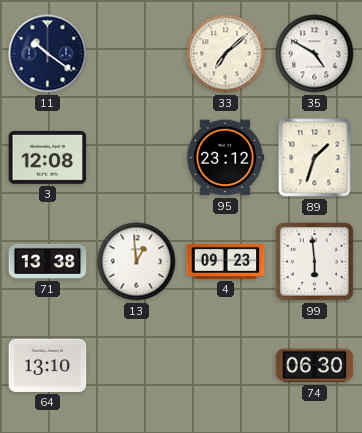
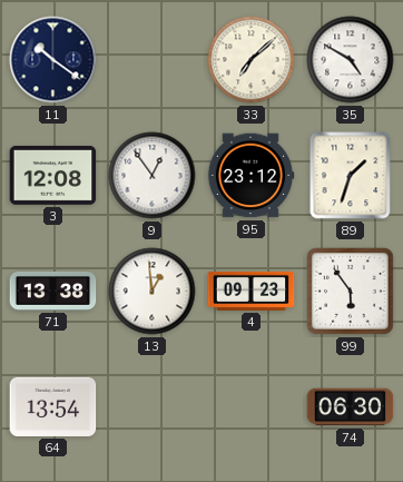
9: none -> 12:54
99: 5:59 -> 5:54
64: 13:10 -> 13:54
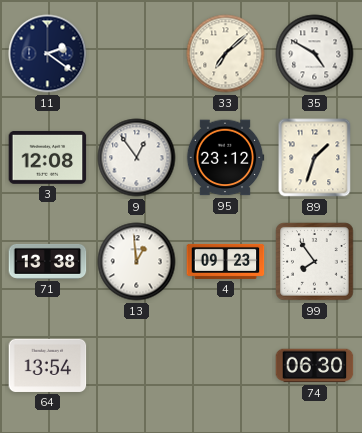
11: 10:21 -> 2:21
99: 5:54 -> 7:54
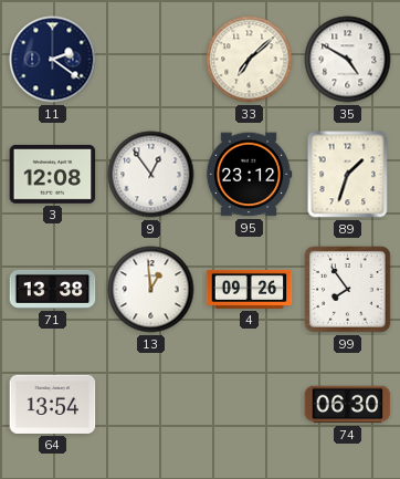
4: 09:23 -> 09:26
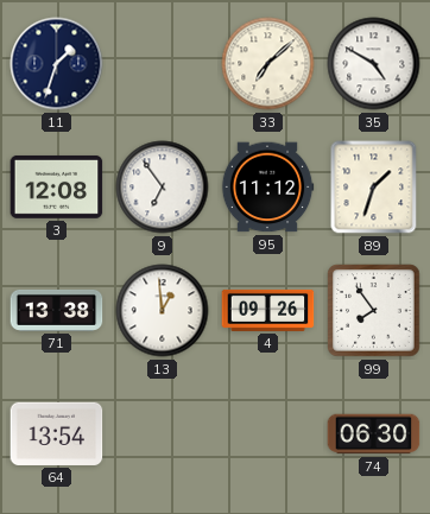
11: 2:21 -> 1:33
9: 12:54 -> 6:54
95: 23:12 -> 11:12
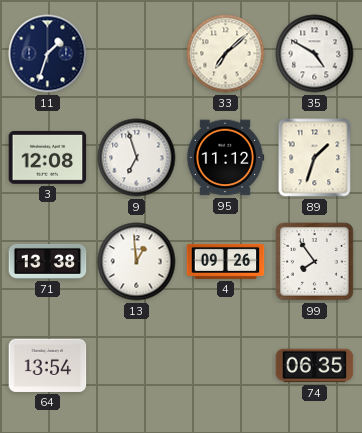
9: 6:54 -> 6:57
74: 06:30 -> 06:35
